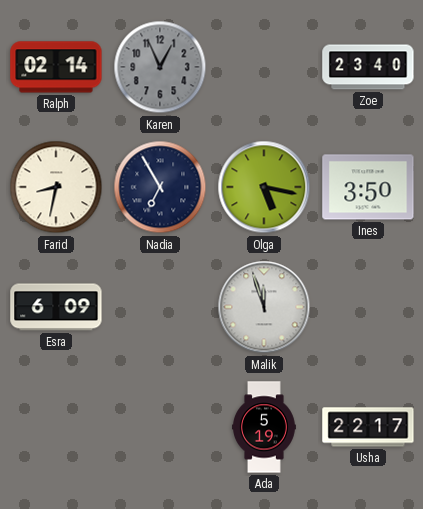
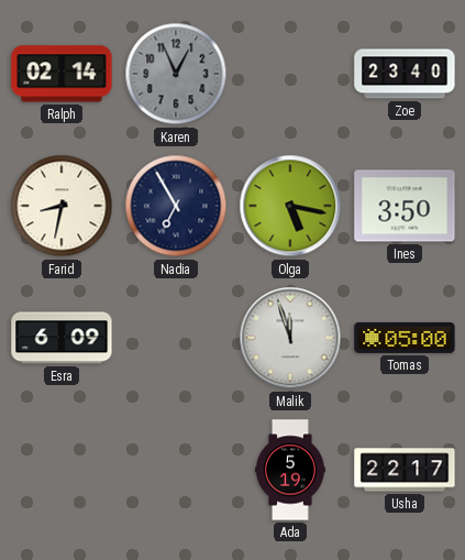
Tomas: none -> 05:00
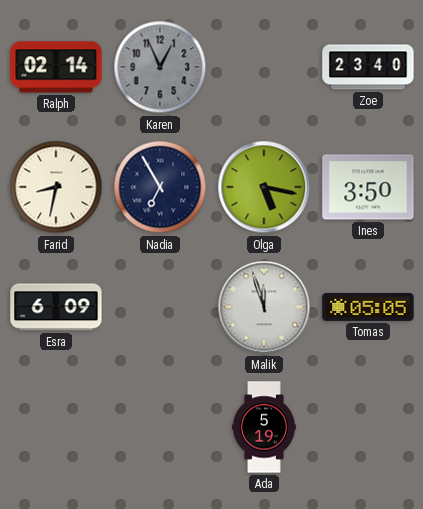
Tomas: 05:00 -> 05:05
Usha: 22:17 -> none
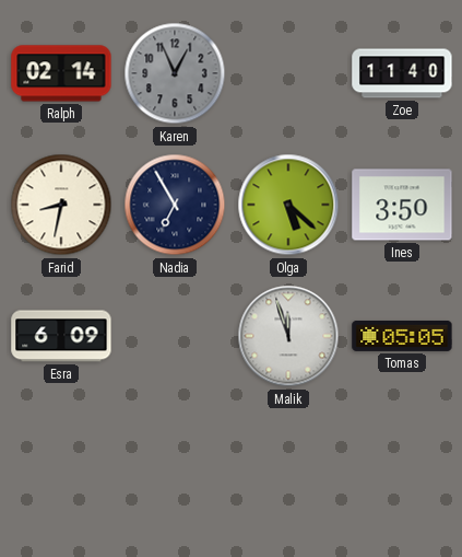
Zoe: 23:40 -> 11:40
Olga: 5:17 -> 5:22
Ada: 5:19 -> none
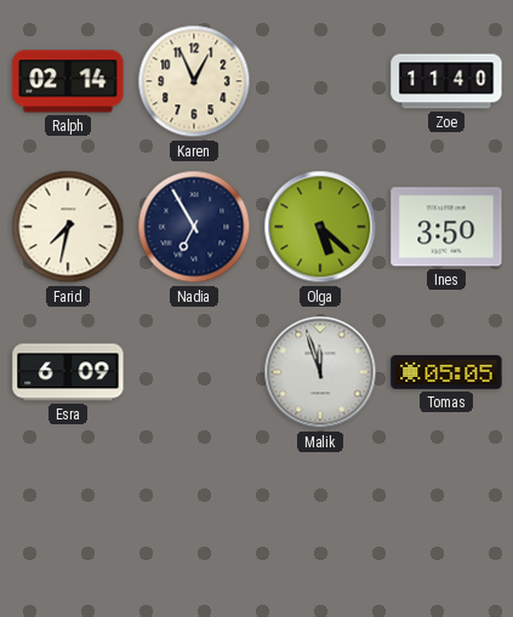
Karen dial: grey -> cream
Farid: 8:32 -> 7:32
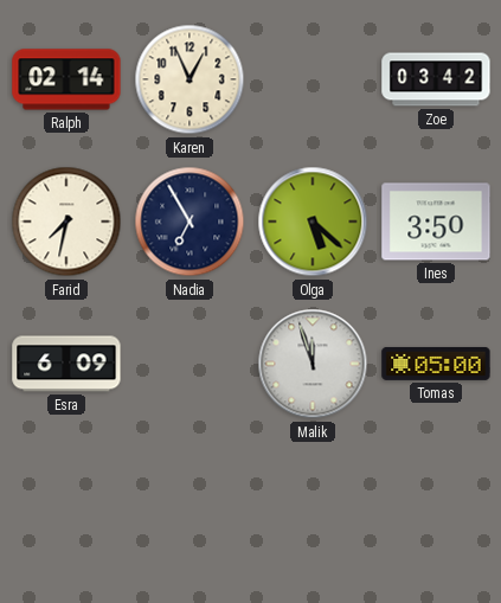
Zoe: 11:40 -> 03:42
Tomas: 05:05 -> 05:00
